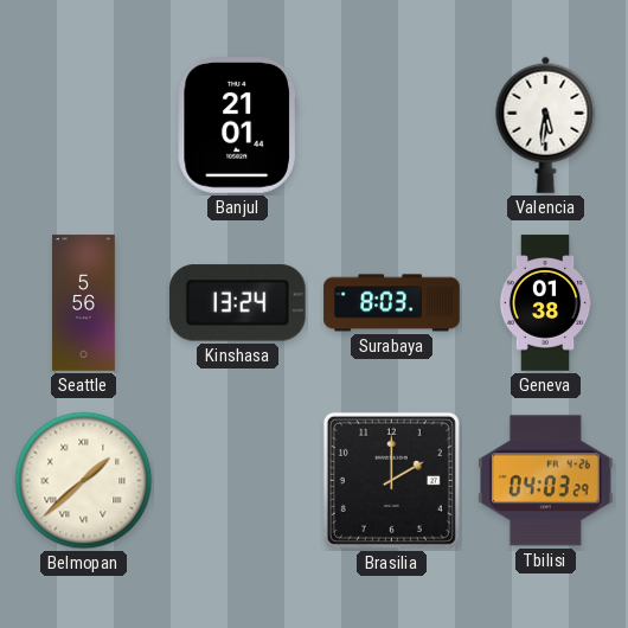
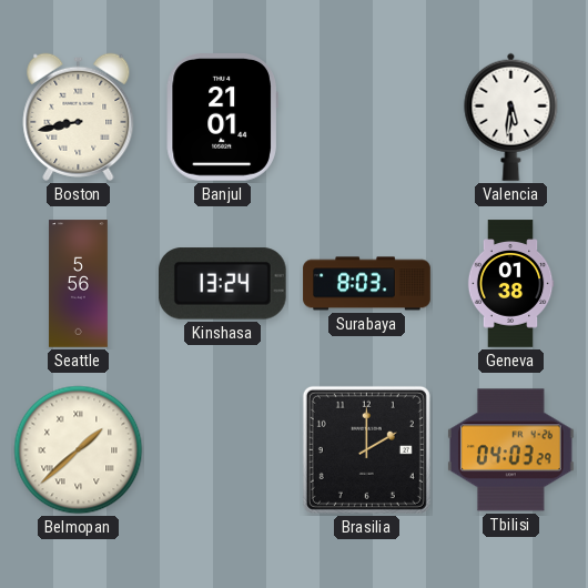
Boston: none -> 8:43
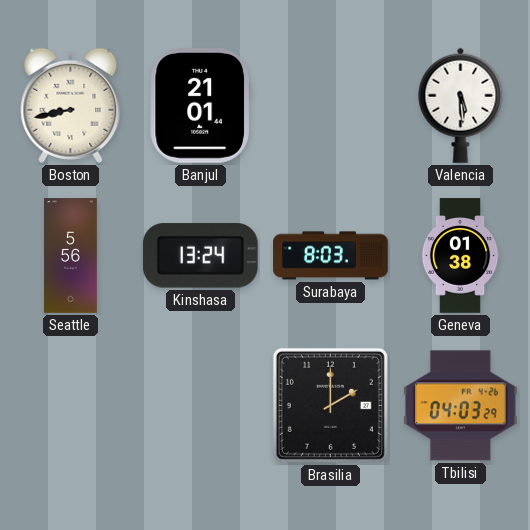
Valencia: 5:31 -> 5:29
Belmopan: 1:38 -> none
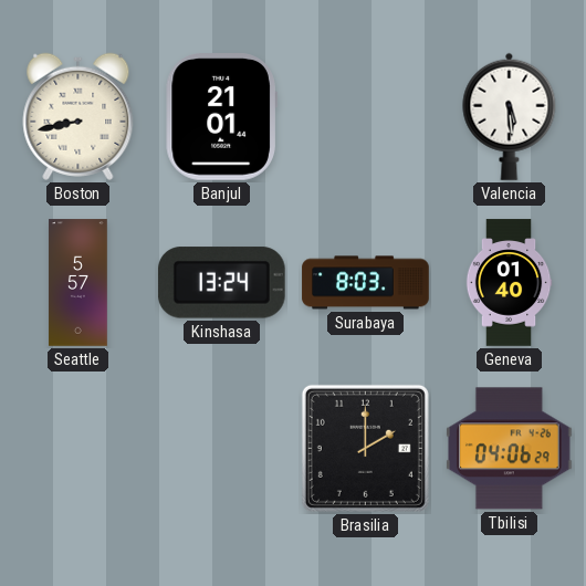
Seattle: 5:56 -> 5:57
Geneva: 01:38 -> 01:40
Tbilisi: 04:03 -> 04:06
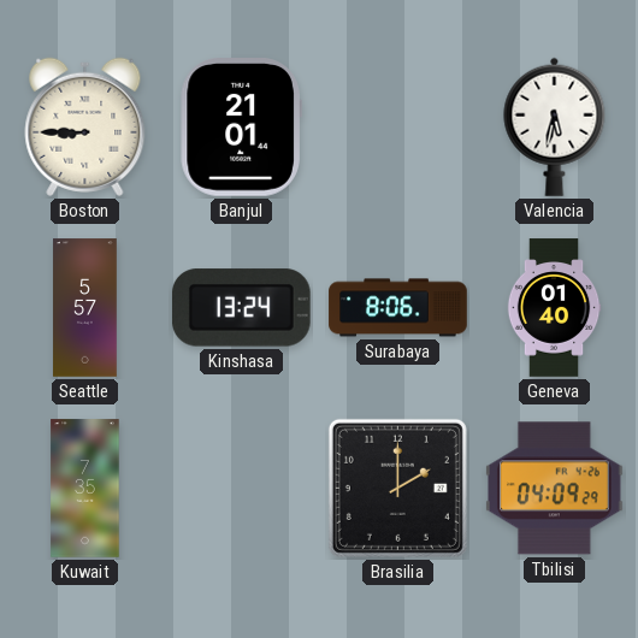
Boston: 8:43 -> 8:45
Valencia: 5:29 -> 5:32
Surabaya: 8:03 -> 8:06
Kuwait: none -> 7:35
Tbilisi: 04:06 -> 04:09
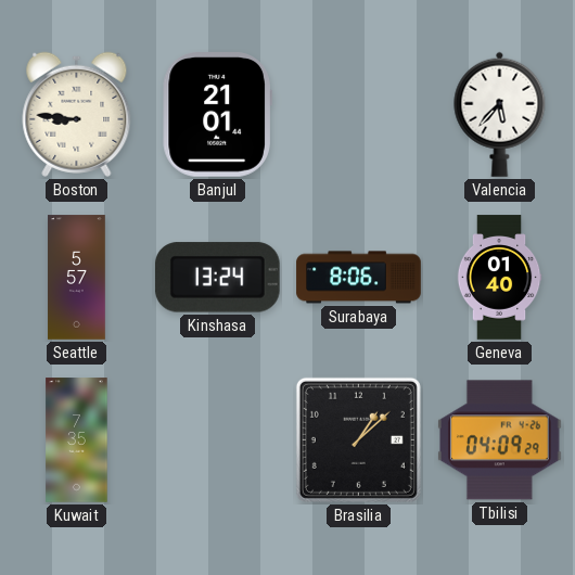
Boston: 8:45 -> 8:46
Valencia: 5:32 -> 5:37
Brasilia: 2:00 -> 1:08
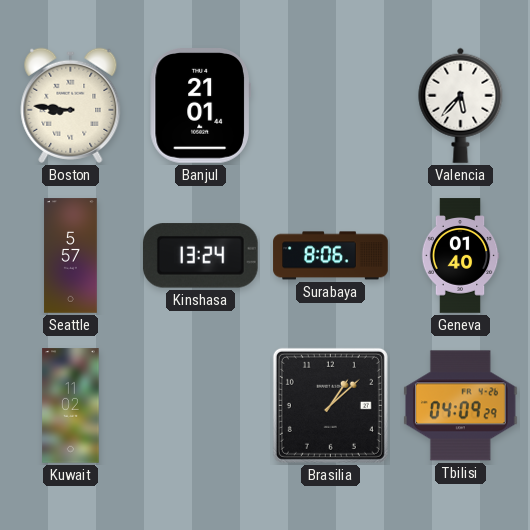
Kuwait: 7:35 -> 11:02
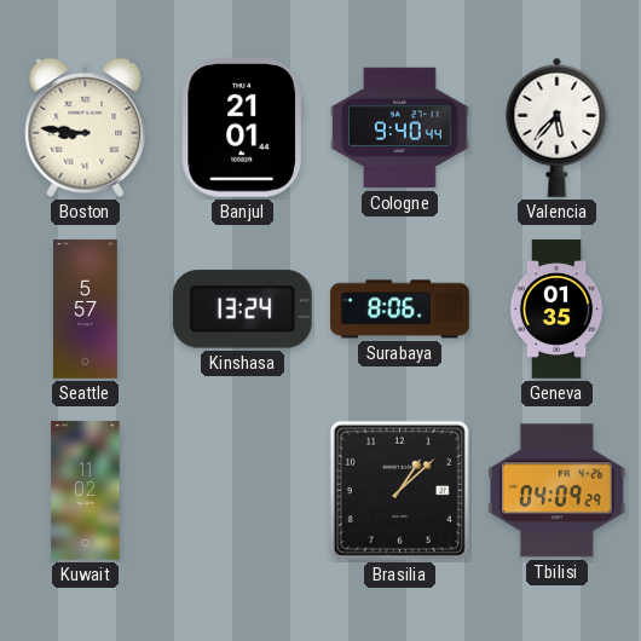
Cologne: none -> 9:40
Geneva: 01:40 -> 01:35
